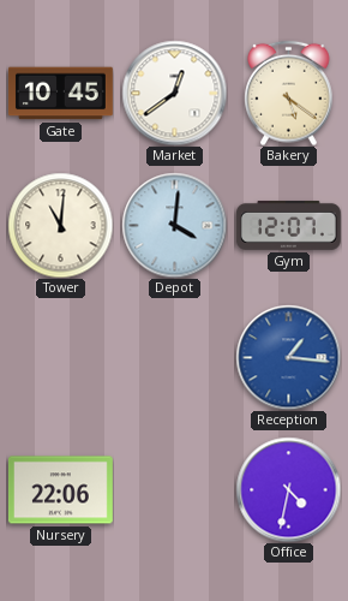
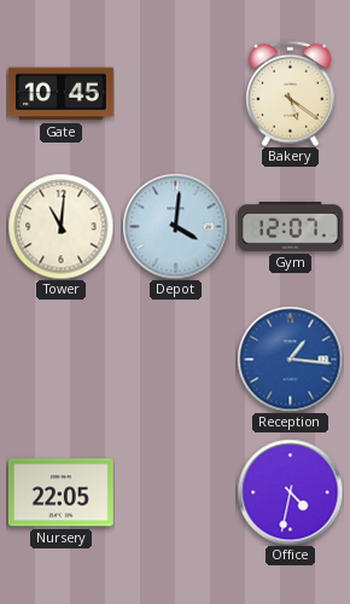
Market: 12:39 -> none
Nursery: 22:06 -> 22:05
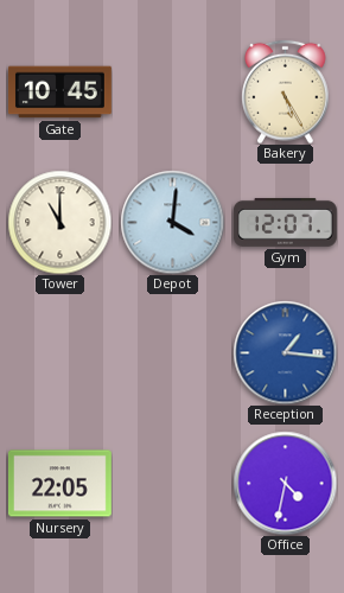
Bakery: 5:21 -> 5:25
Tower: 11:01 -> 11:00
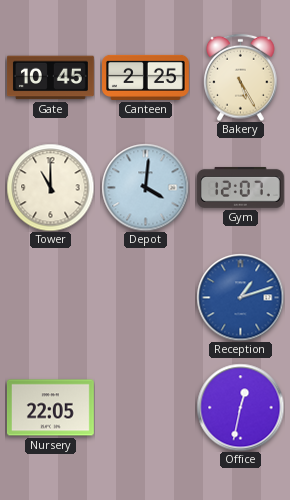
Canteen: none -> 2:25
Reception: 1:16 -> 1:12
Office: 4:32 -> 12:32
